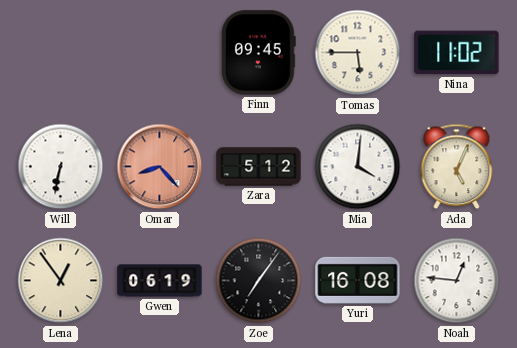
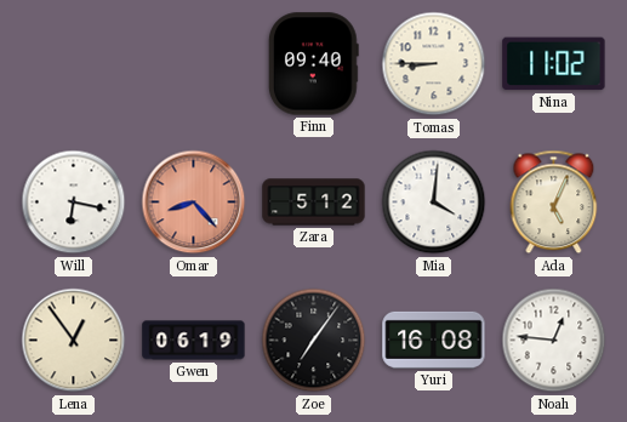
Finn: 09:45 -> 09:40
Tomas: 5:45 -> 8:45
Will: 6:32 -> 6:17
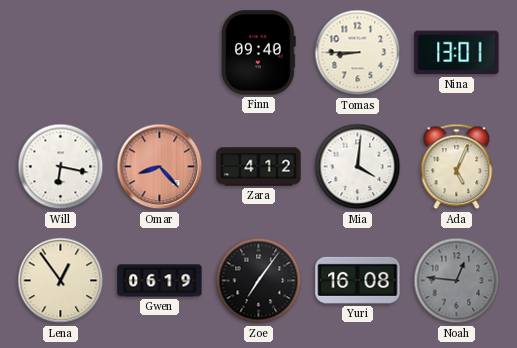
Nina: 11:02 -> 13:01
Zara: 5:12 -> 4:12
Noah dial: white -> grey
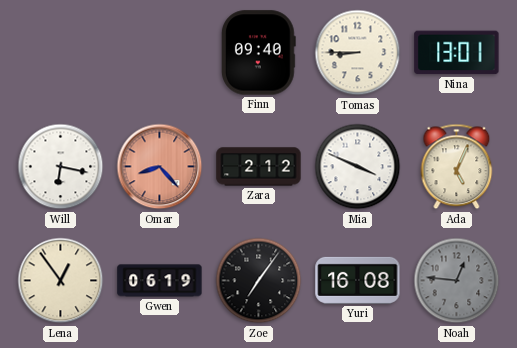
Zara: 4:12 -> 2:12
Mia: 4:01 -> 3:49
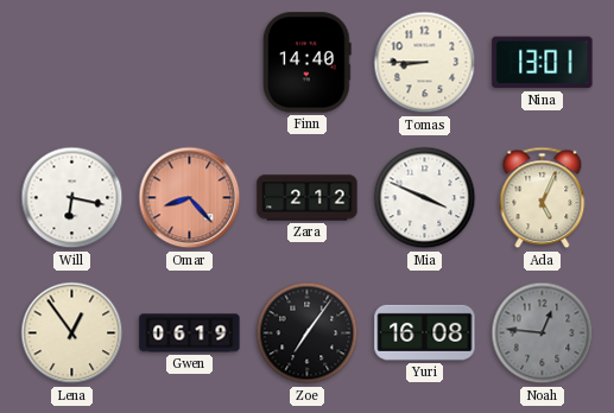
Finn: 09:40 -> 14:40
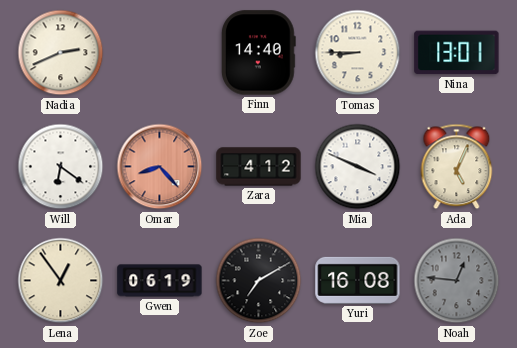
Nadia: none -> 2:41
Will: 6:17 -> 6:21
Zara: 2:12 -> 4:12
Zoe: 7:06 -> 7:10
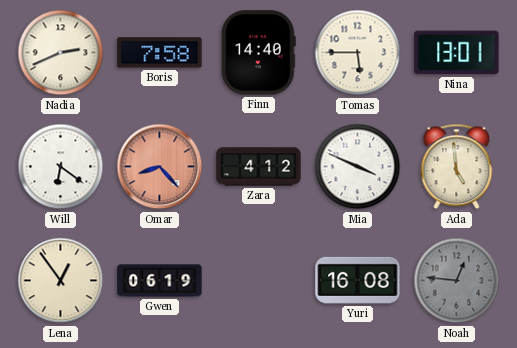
Boris: none -> 7:58
Tomas: 8:45 -> 5:45
Ada: 5:04 -> 4:59
Zoe: 7:10 -> none
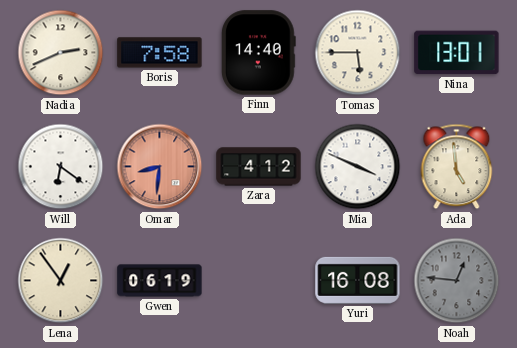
Omar: 8:23 -> 8:31
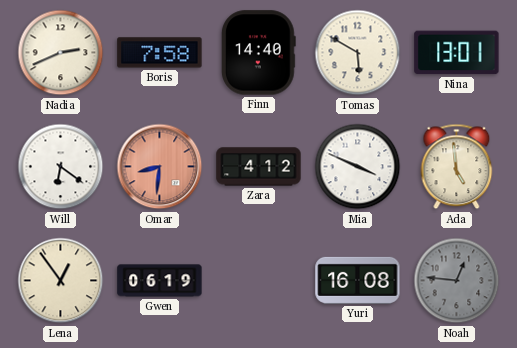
Tomas: 5:45 -> 5:50
